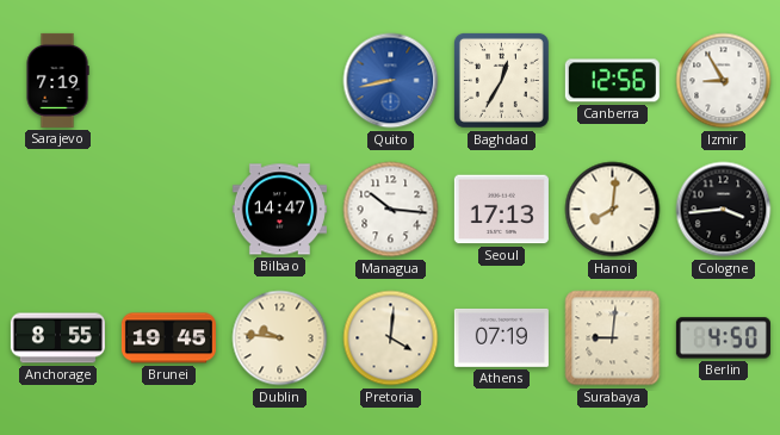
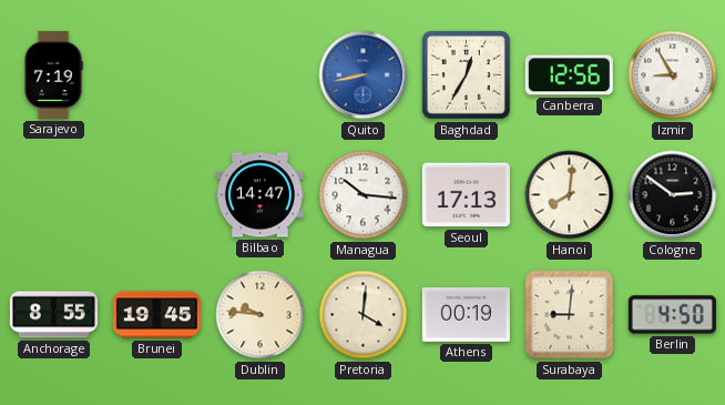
Cologne: 3:44 -> 2:51
Athens: 07:19 -> 00:19
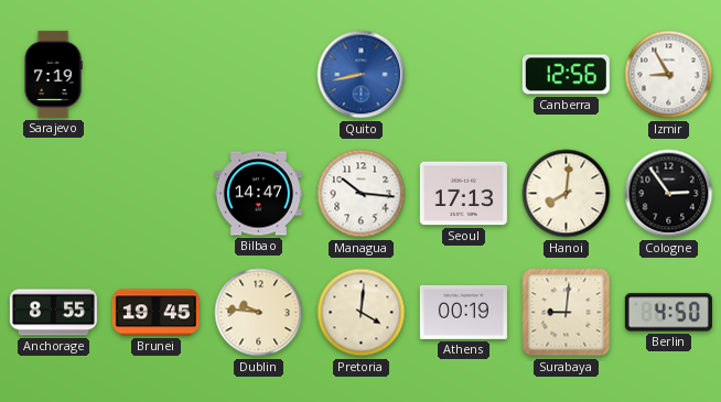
Baghdad: 12:35 -> none
Cologne: 2:51 -> 2:54
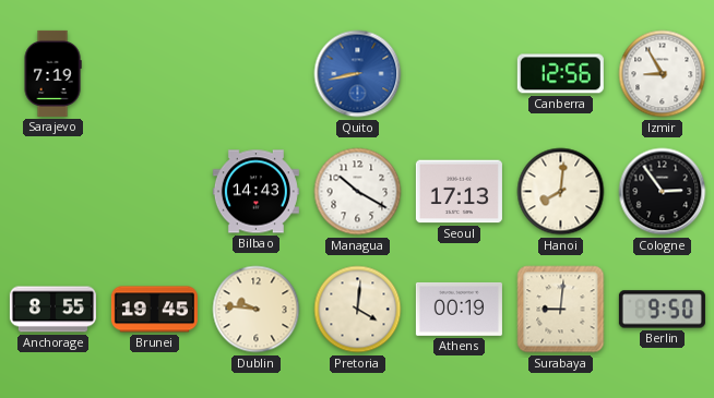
Bilbao: 14:47 -> 14:43
Managua: 10:16 -> 10:20
Berlin: 4:50 -> 9:50
